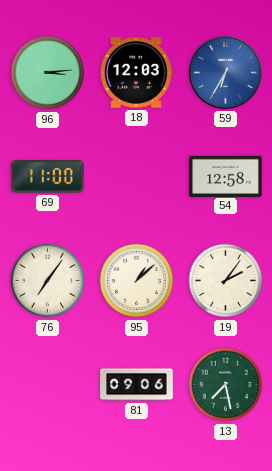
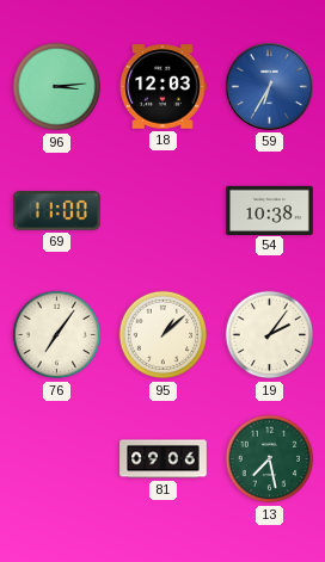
54: 12:58 -> 10:38
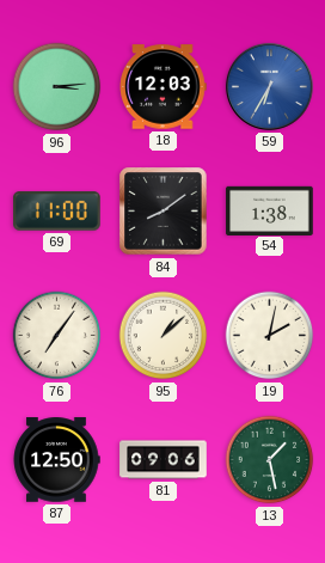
84: none -> 8:09
54: 10:38 -> 1:38
19: 2:06 -> 2:02
87: none -> 12:50
13: 7:28 -> 1:28
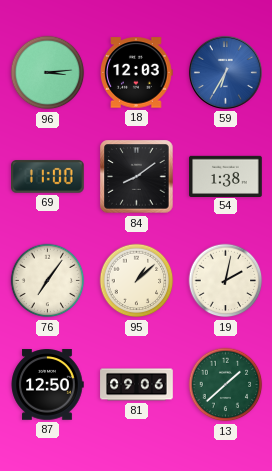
13: 1:28 -> 1:38
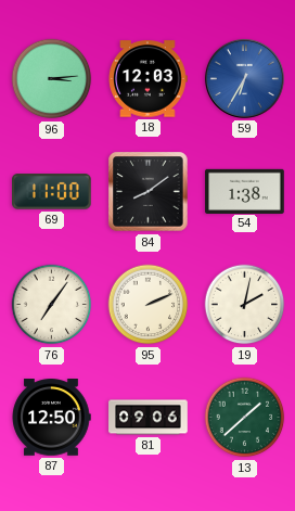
95: 1:08 -> 2:11
